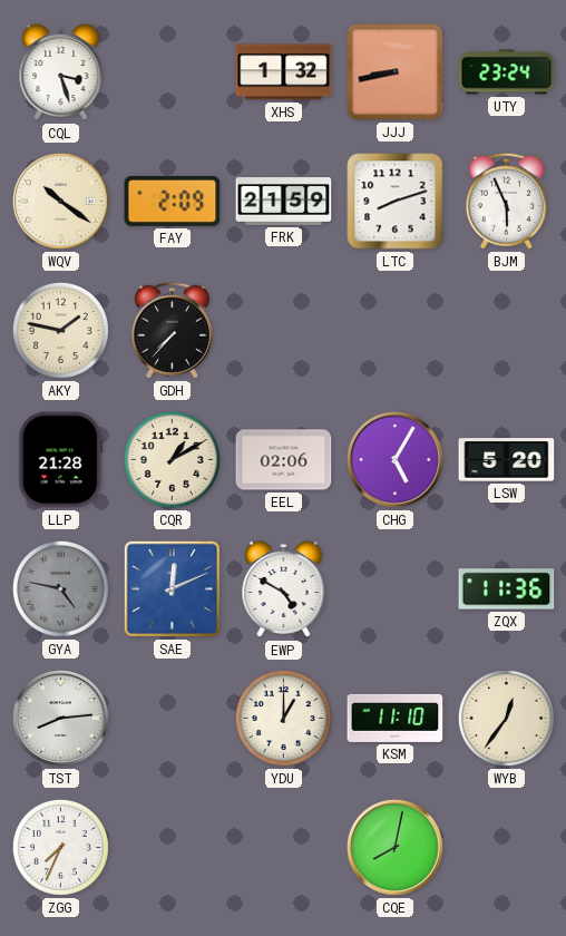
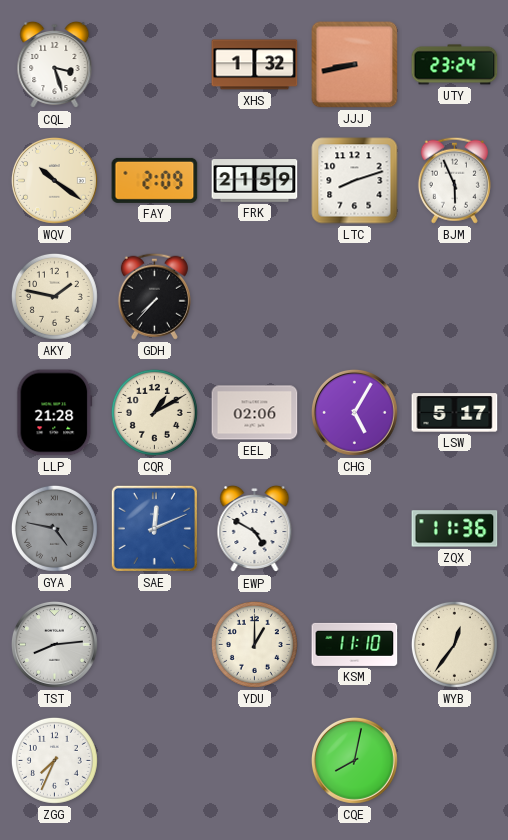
LSW: 5:20 -> 5:17
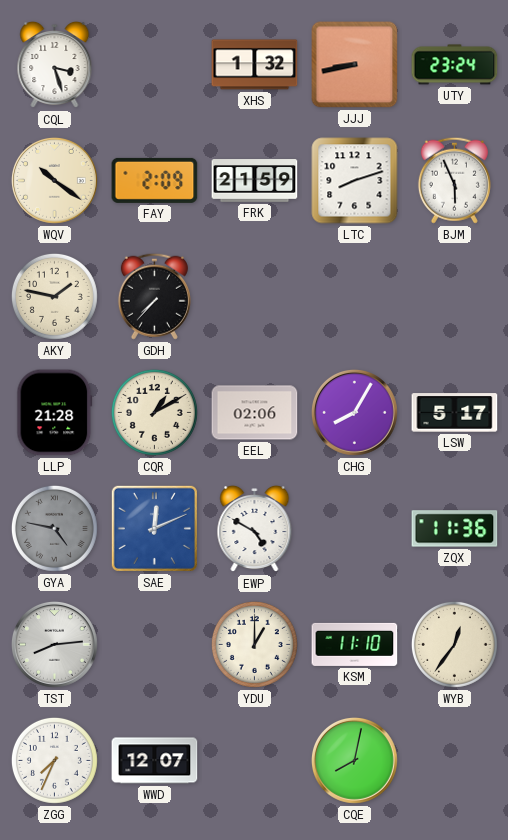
CHG: 5:05 -> 8:05
WWD: none -> 12:07
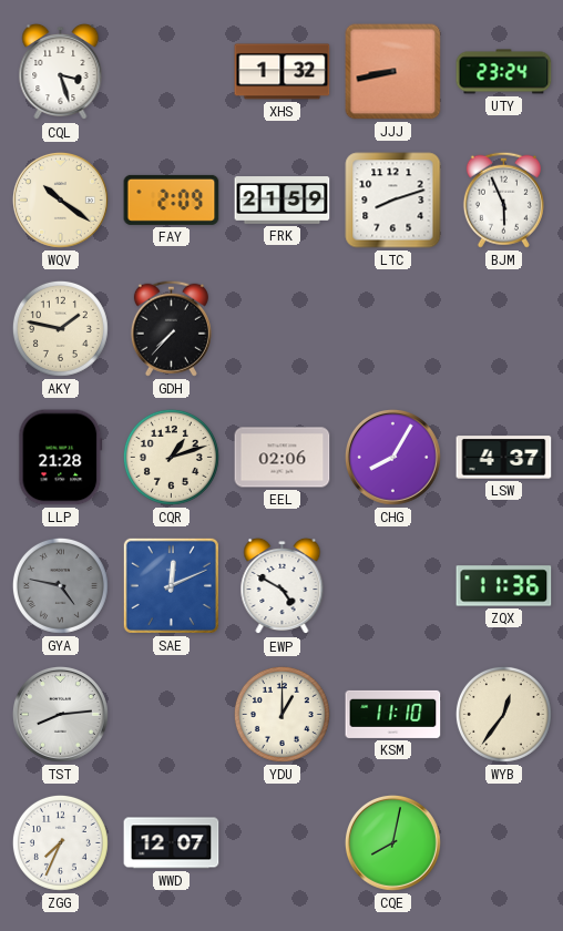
CQR: 1:10 -> 1:12
LSW: 5:17 -> 4:37
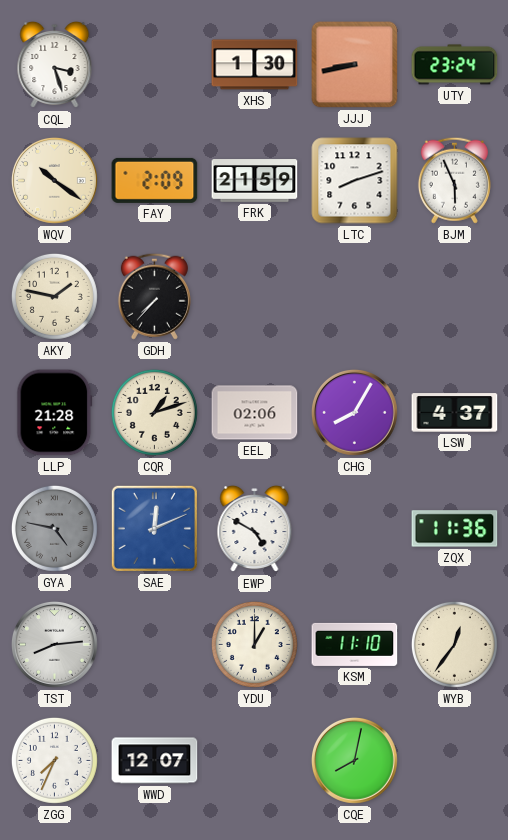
XHS: 1:32 -> 1:30
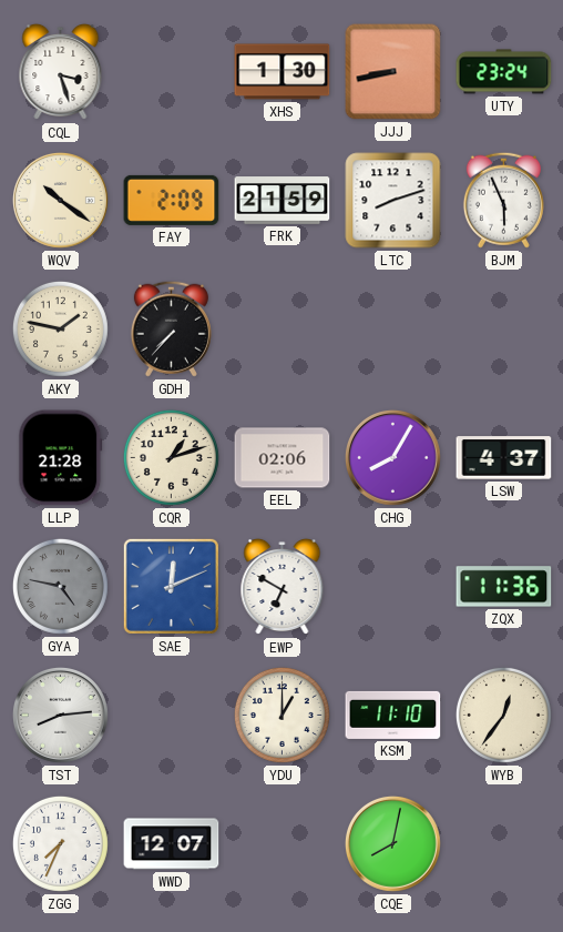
EWP: 4:50 -> 6:50
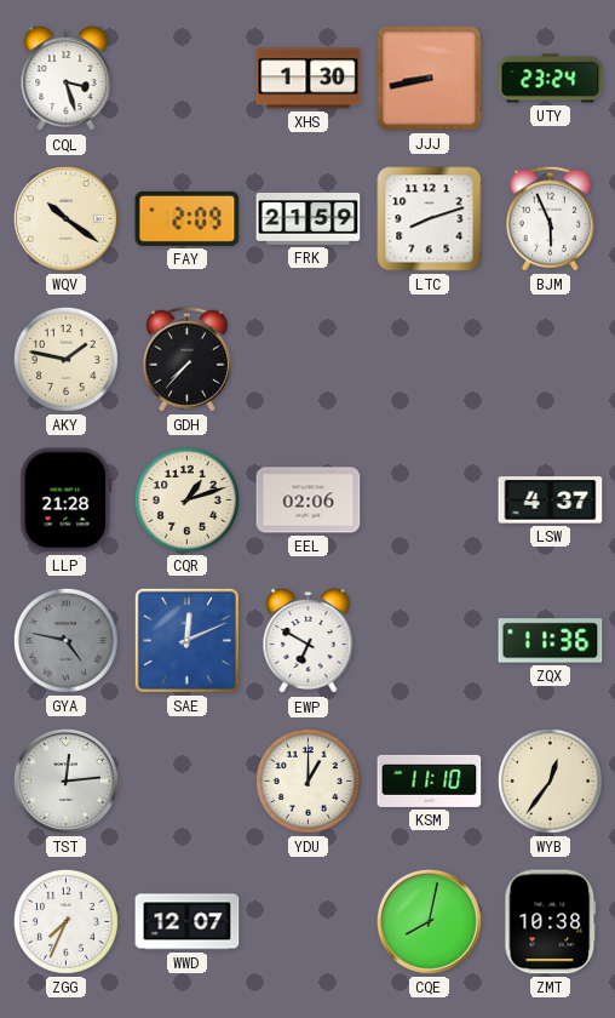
CHG: 8:05 -> none
TST: 8:14 -> 12:14
ZMT: none -> 10:38
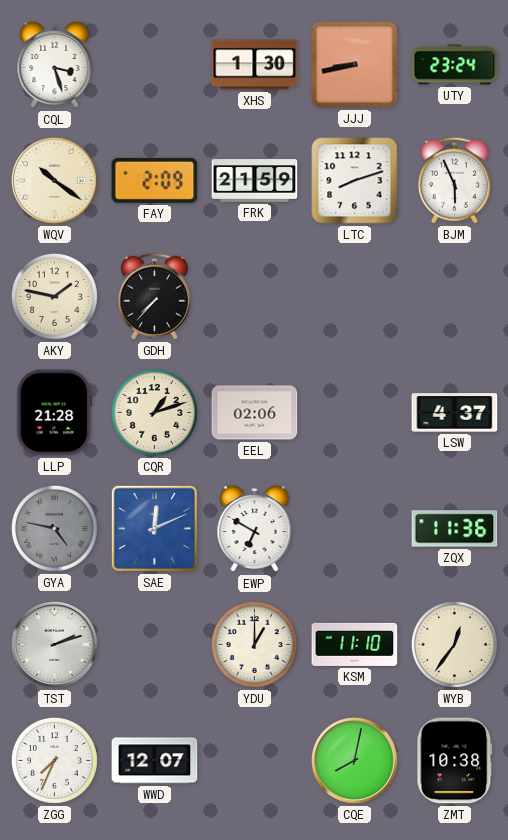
TST: 12:14 -> 2:12
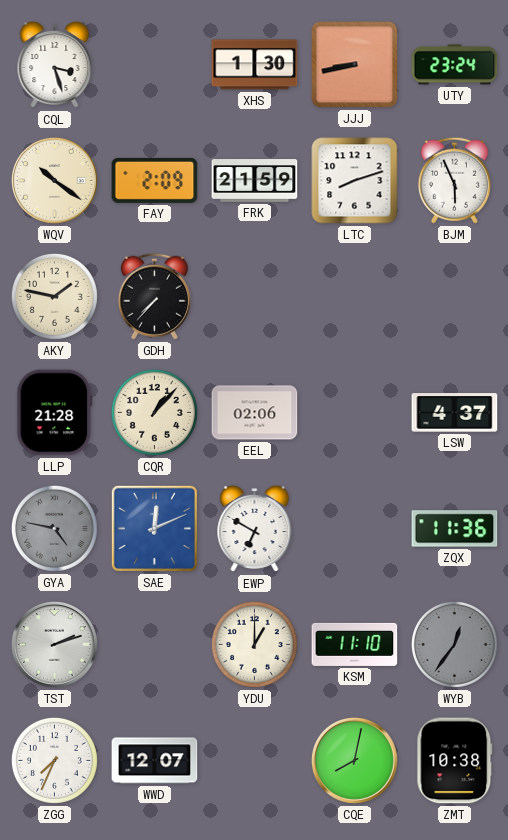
CQR: 1:12 -> 1:07
WYB dial: cream -> grey
